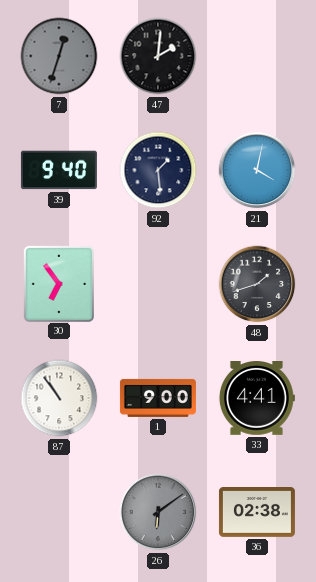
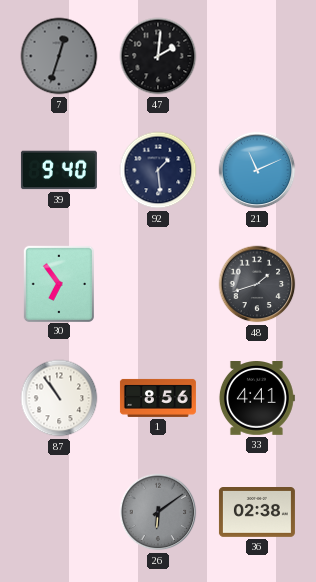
21: 4:02 -> 11:11
1: 9:00 -> 8:56
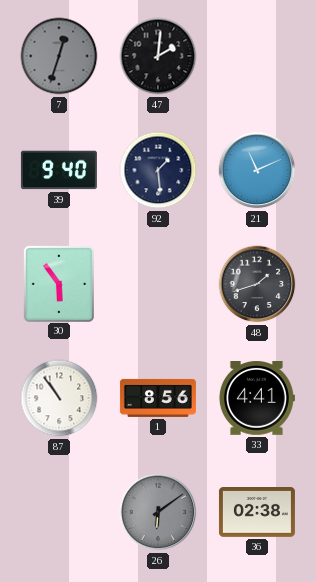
30: 6:54 -> 5:54
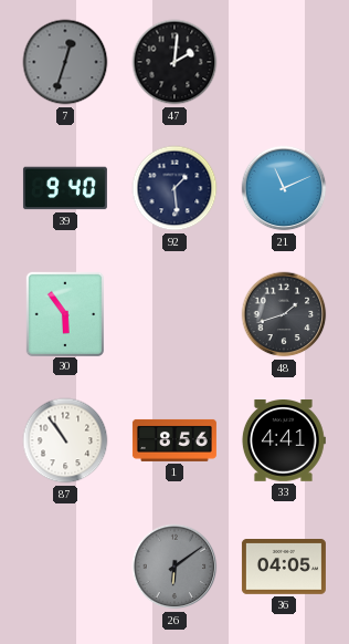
36: 02:38 -> 04:05
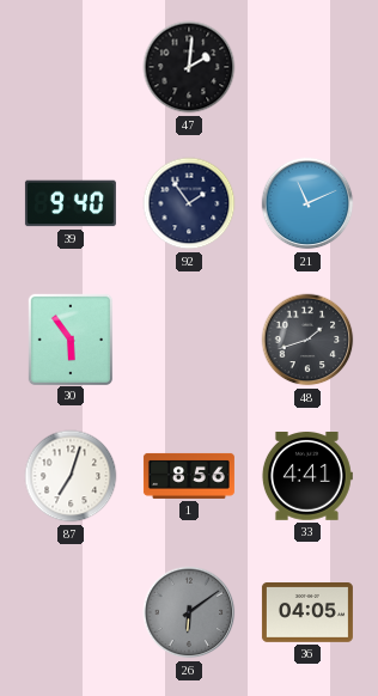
7: 12:33 -> none
92: 1:29 -> 1:54
87: 10:54 -> 7:03
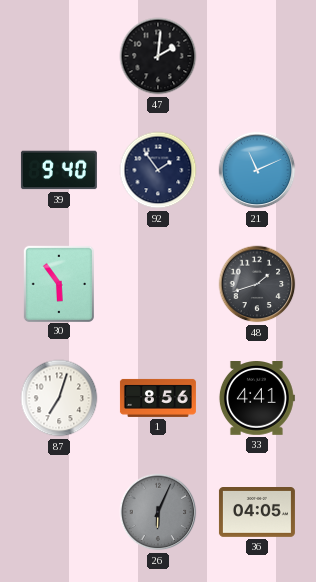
26: 6:09 -> 6:04
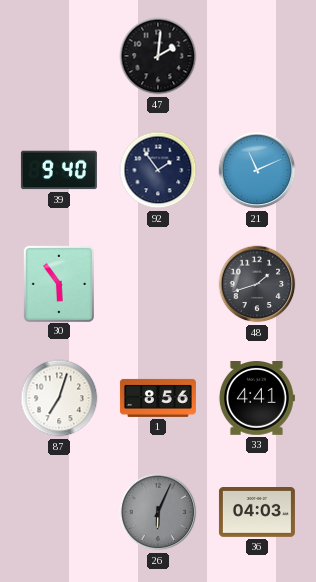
36: 04:05 -> 04:03
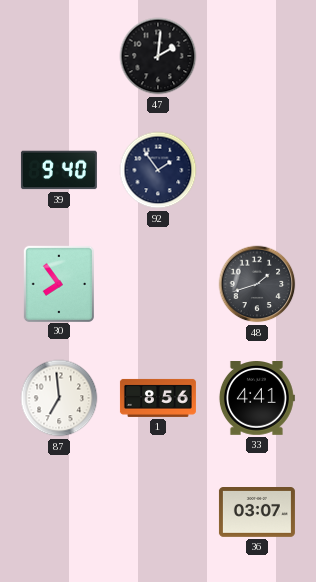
21: 11:11 -> none
30: 5:54 -> 7:54
87: 7:03 -> 6:59
26: 6:04 -> none
36: 04:03 -> 03:07
